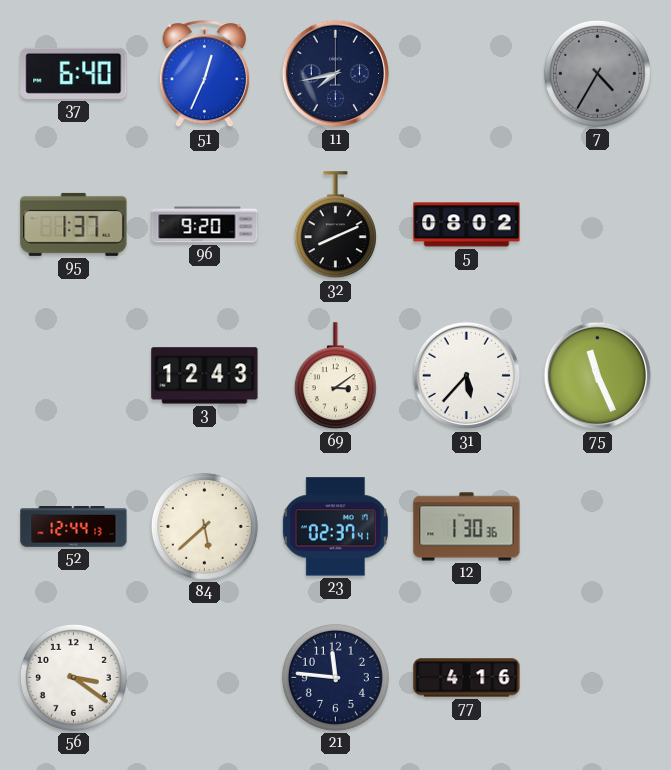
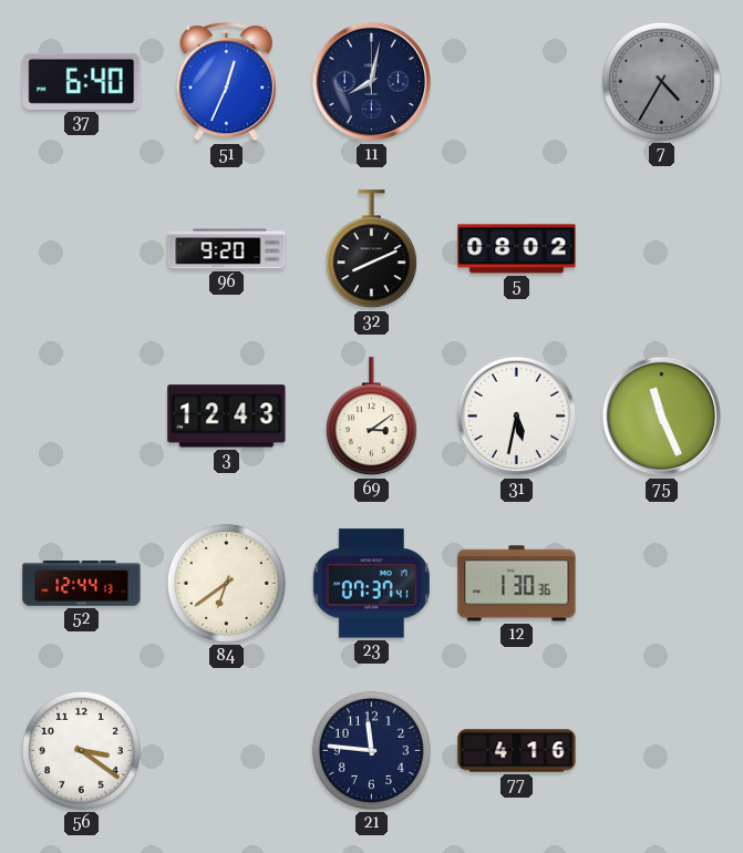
11: 7:43 -> 8:02
95: 1:37 -> none
31: 5:37 -> 5:32
84: 5:38 -> 6:39
23: 02:37 -> 07:37
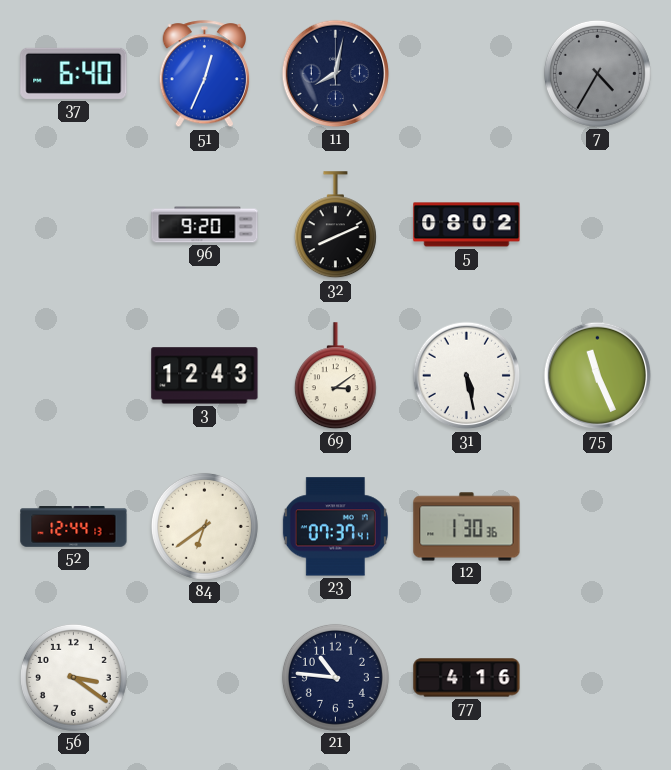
31: 5:32 -> 5:28
21: 11:46 -> 10:46
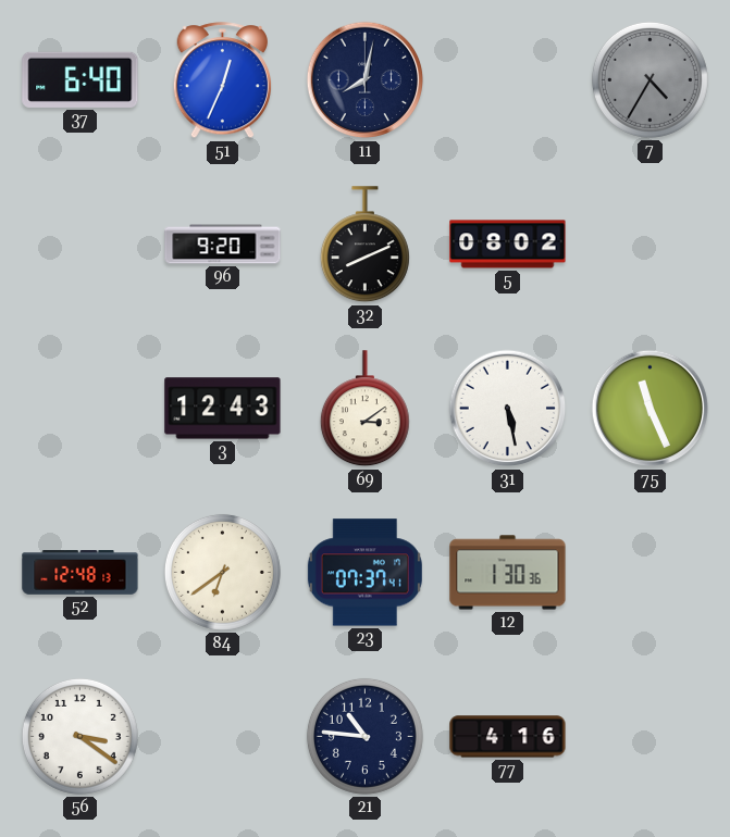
52: 12:44 -> 12:48
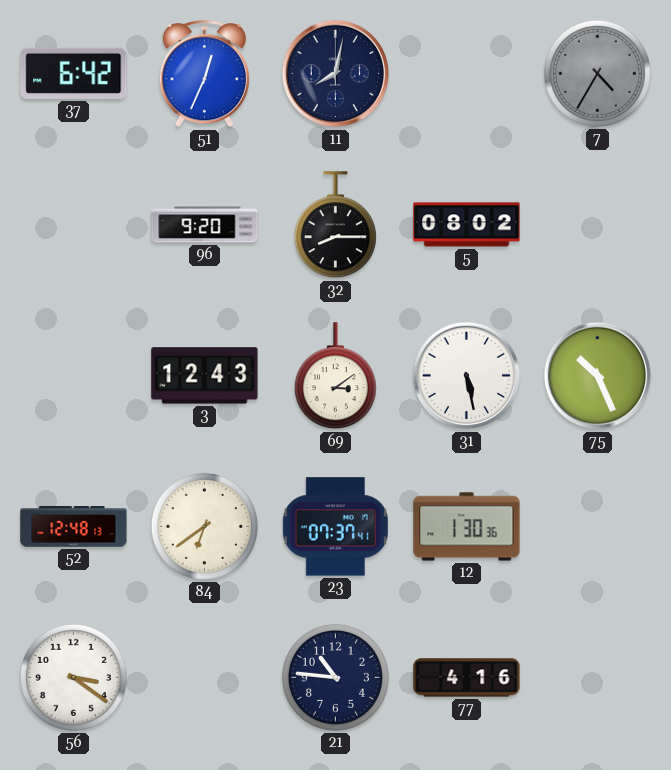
37: 6:40 -> 6:42
32: 8:11 -> 8:15
75: 11:26 -> 10:26
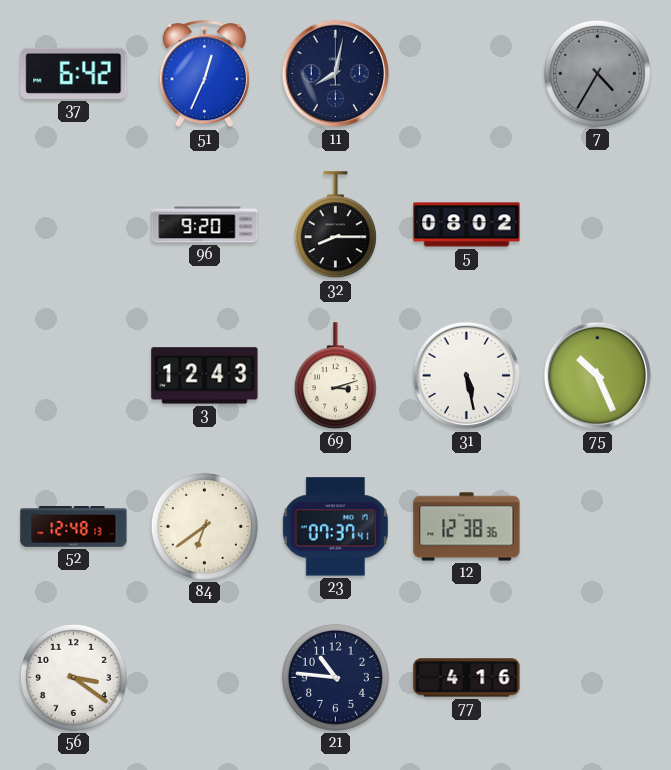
69: 3:09 -> 3:12
12: 1:30 -> 12:38
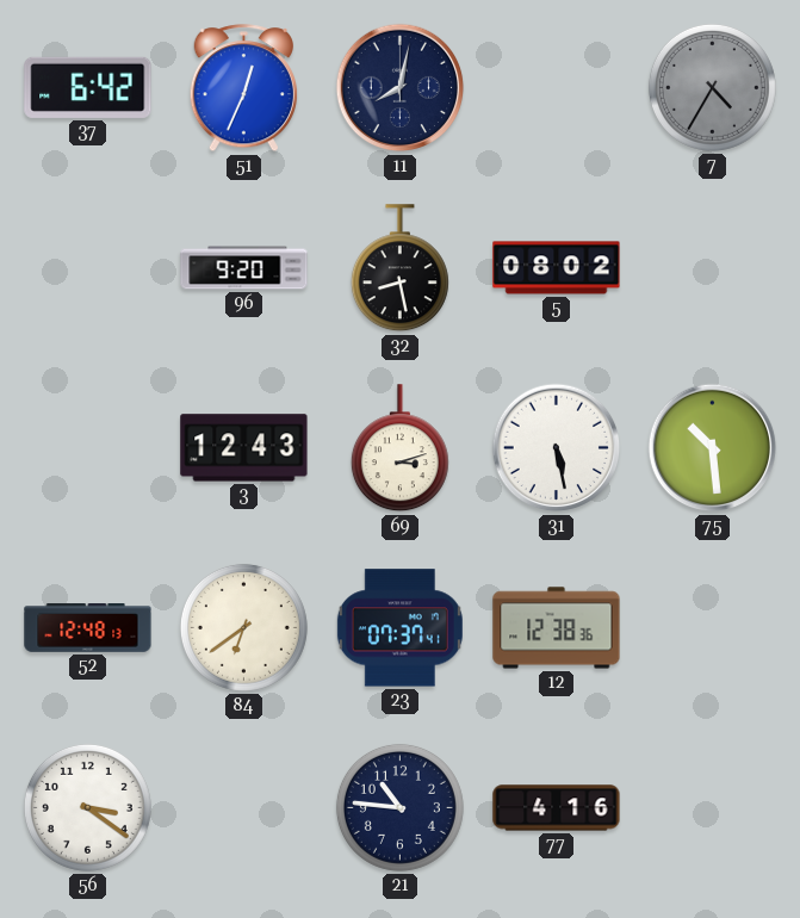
32: 8:15 -> 8:28
75: 10:26 -> 10:29
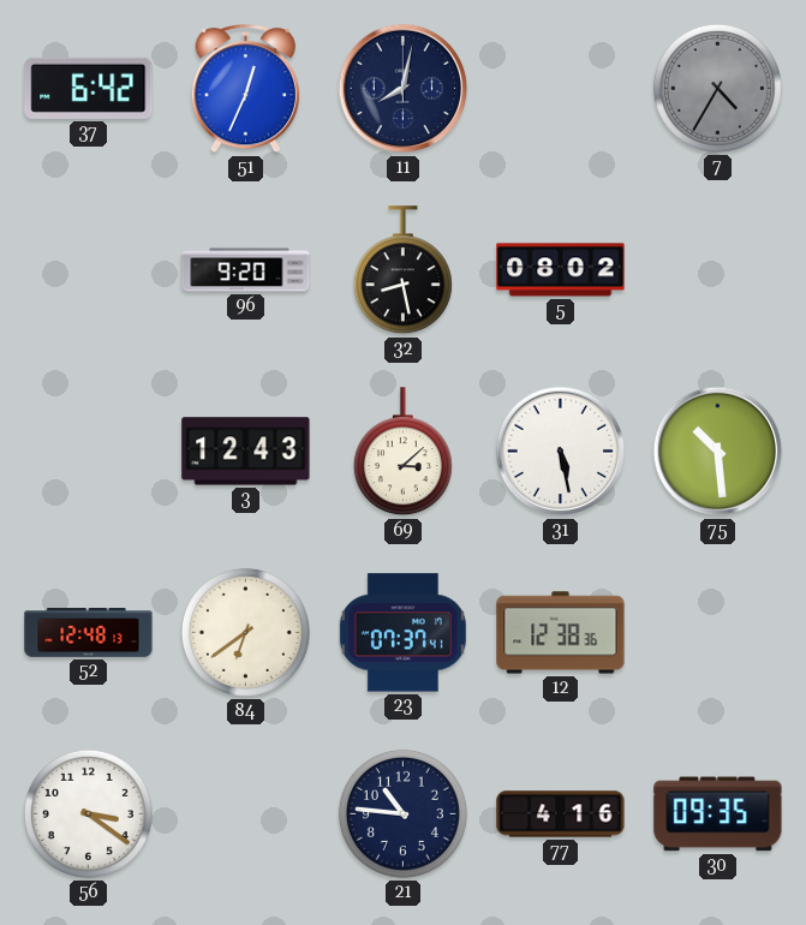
69: 3:12 -> 3:08
30: none -> 09:35
